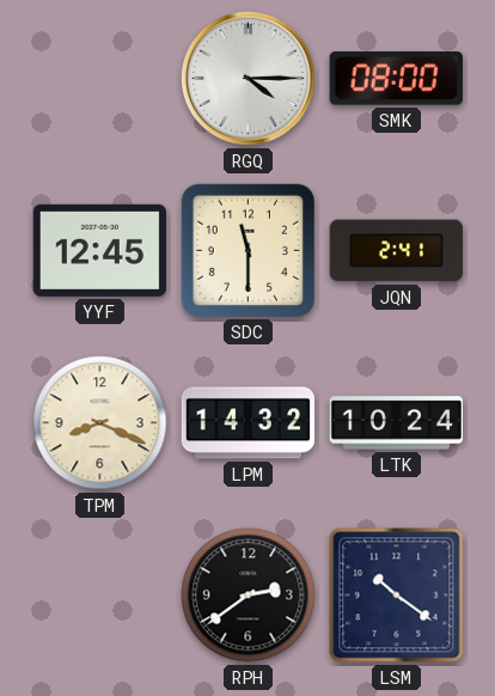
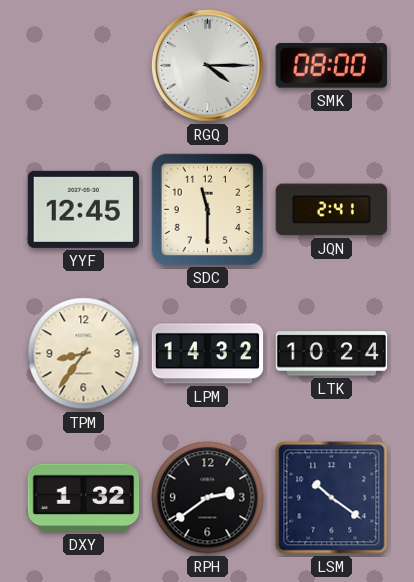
TPM: 8:19 -> 8:36
DXY: none -> 1:32
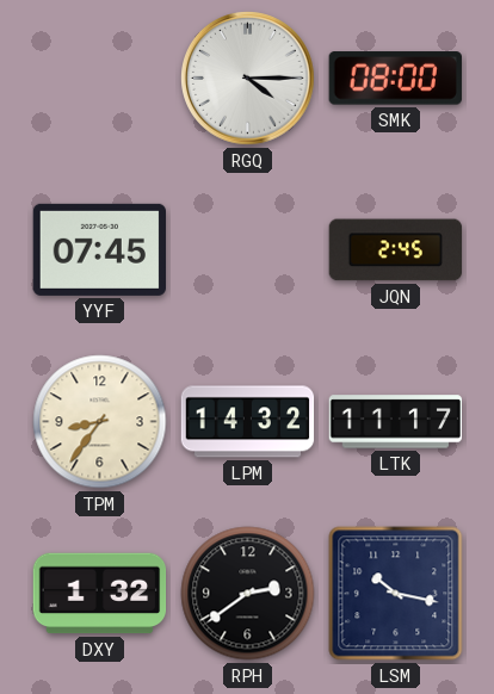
YYF: 12:45 -> 07:45
SDC: 11:30 -> none
JQN: 2:41 -> 2:45
LTK: 10:24 -> 11:17
LSM: 10:21 -> 10:17
